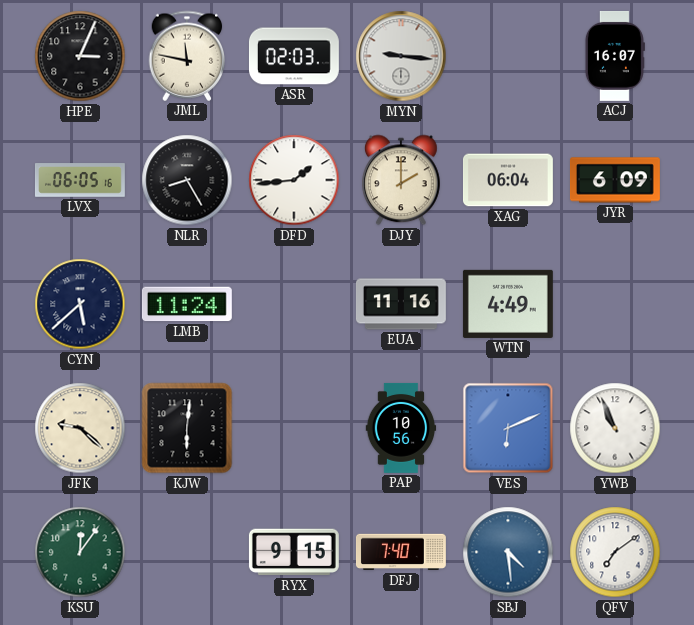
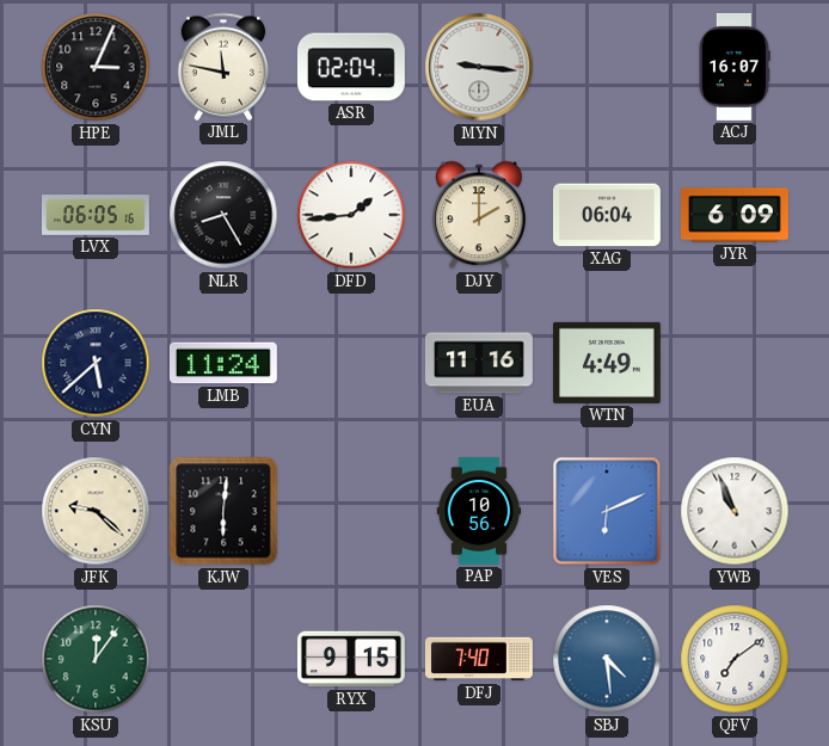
ASR: 02:03 -> 02:04
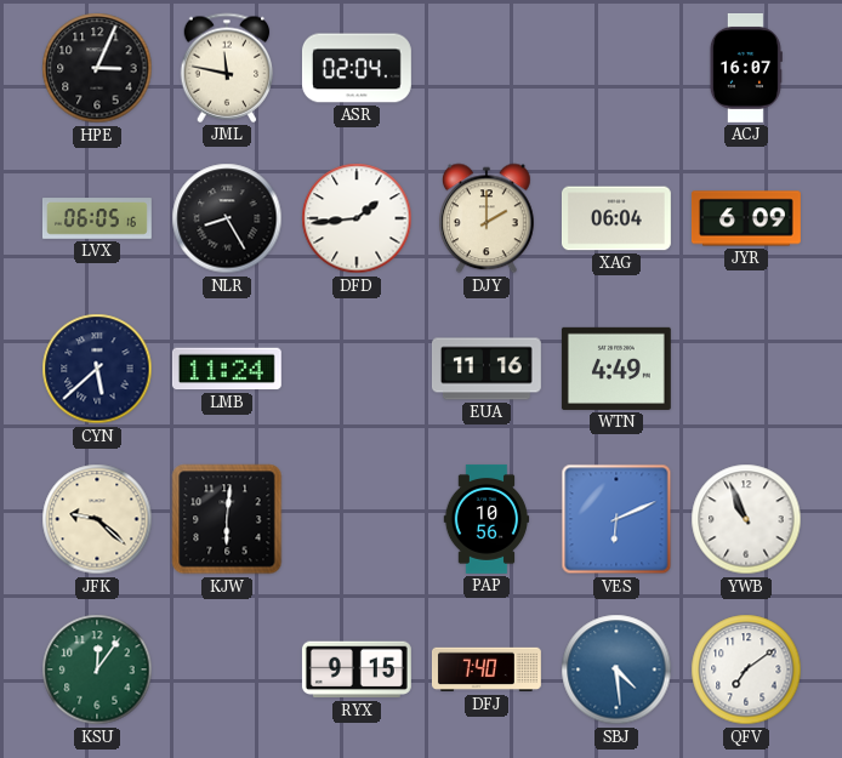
MYN: 9:16 -> none
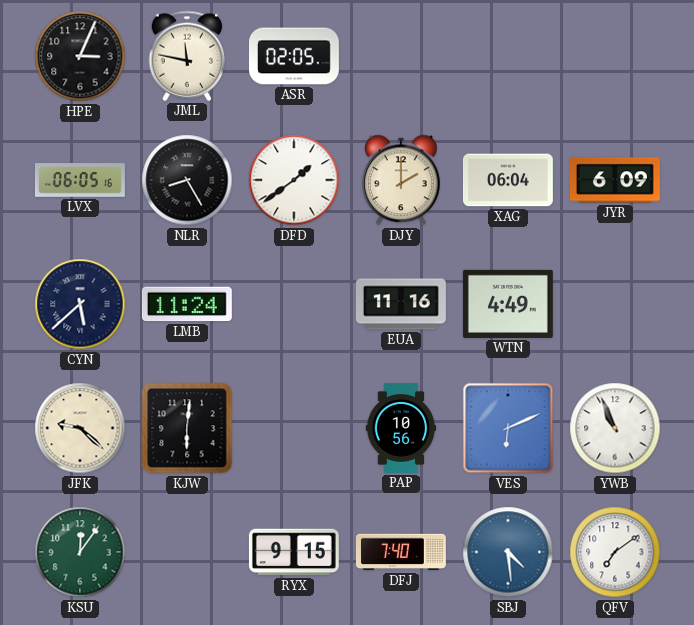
ASR: 02:04 -> 02:05
ACJ: 16:07 -> none
DFD: 1:44 -> 1:39
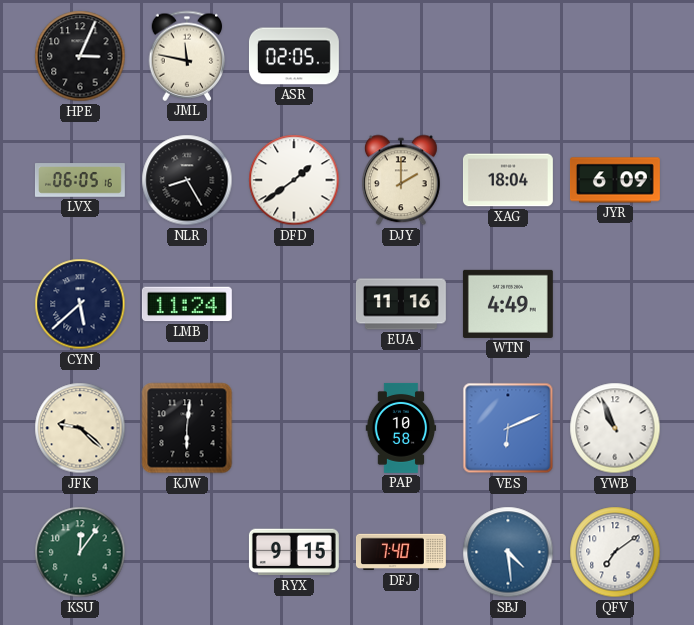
XAG: 06:04 -> 18:04
PAP: 10:56 -> 10:58
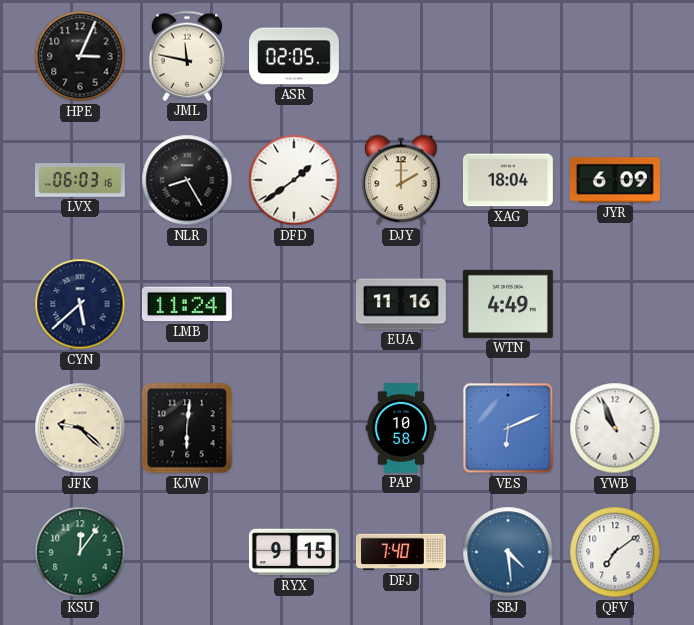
LVX: 06:05 -> 06:03
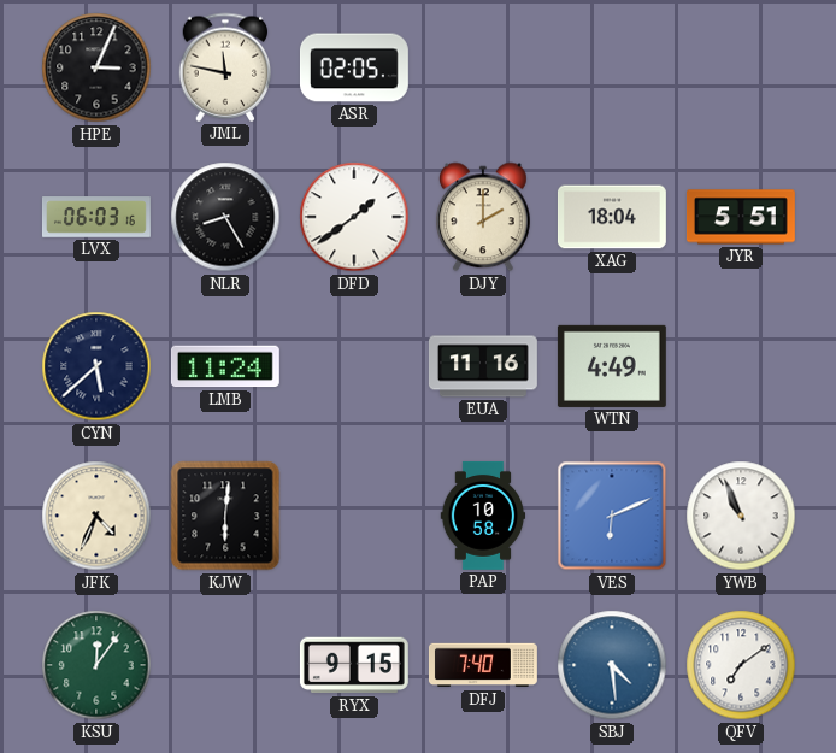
JYR: 6:09 -> 5:51
JFK: 9:22 -> 4:34
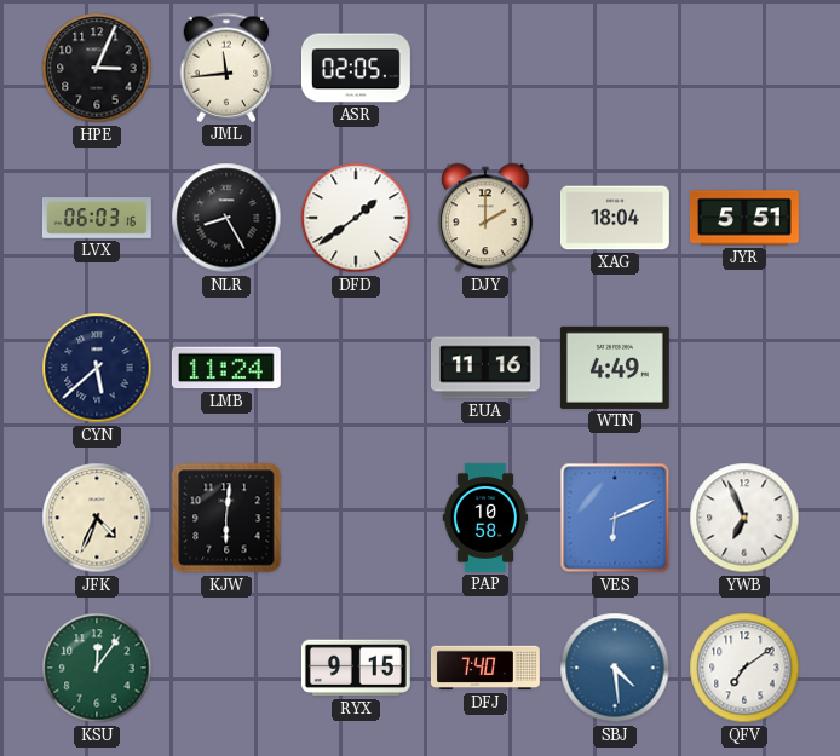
JML: 11:47 -> 11:44
YWB: 10:56 -> 6:56
